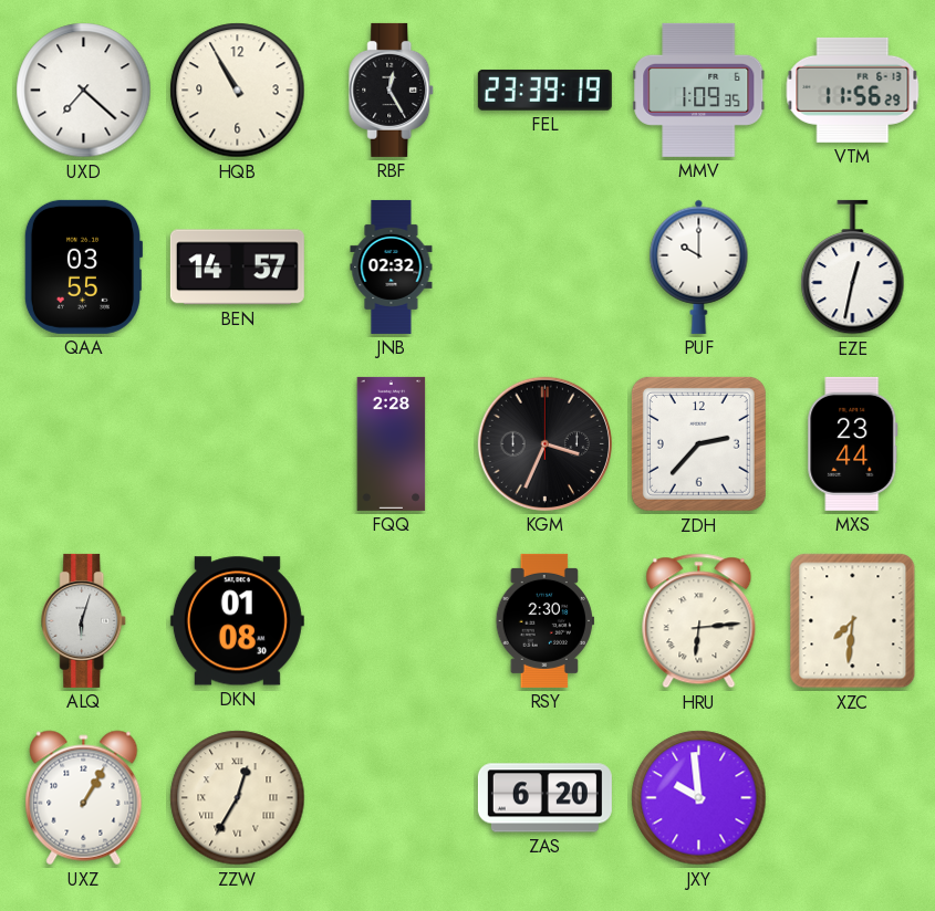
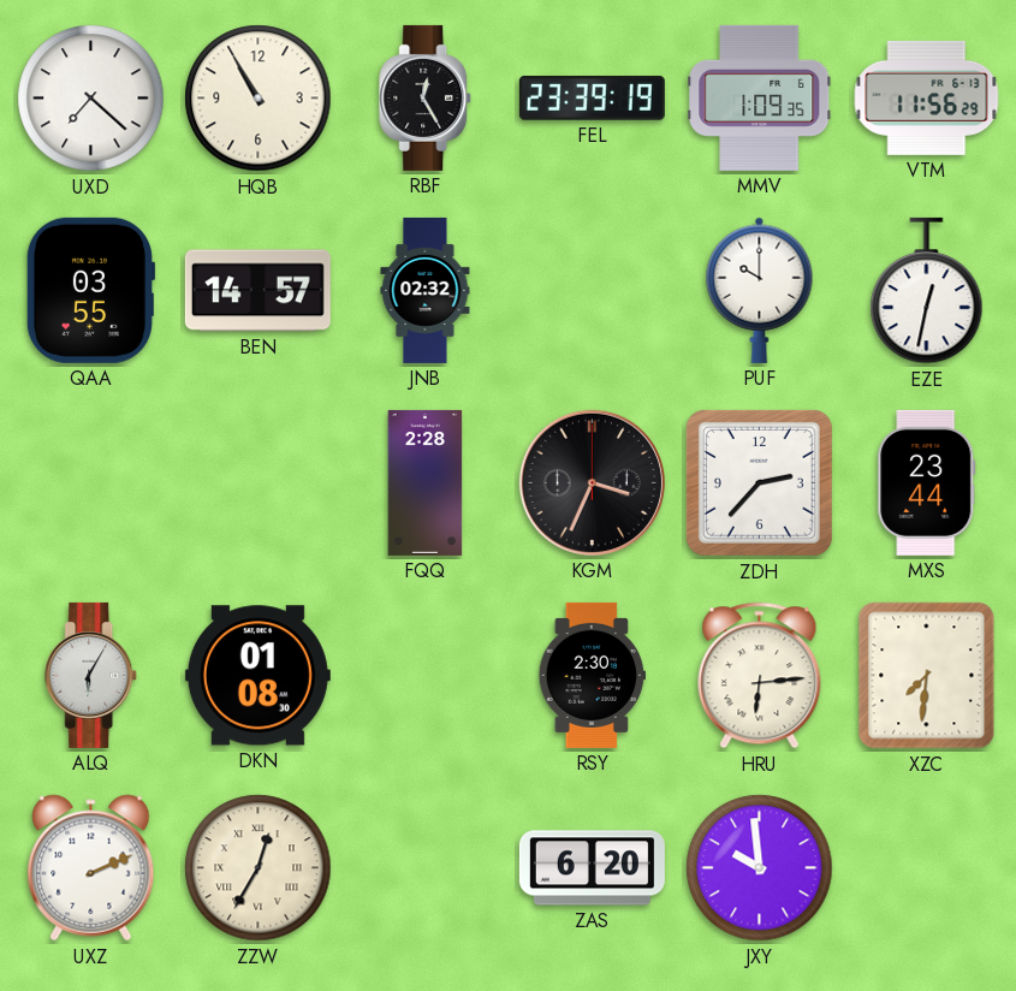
ALQ: 6:03 -> 6:05
UXZ: 1:05 -> 2:11
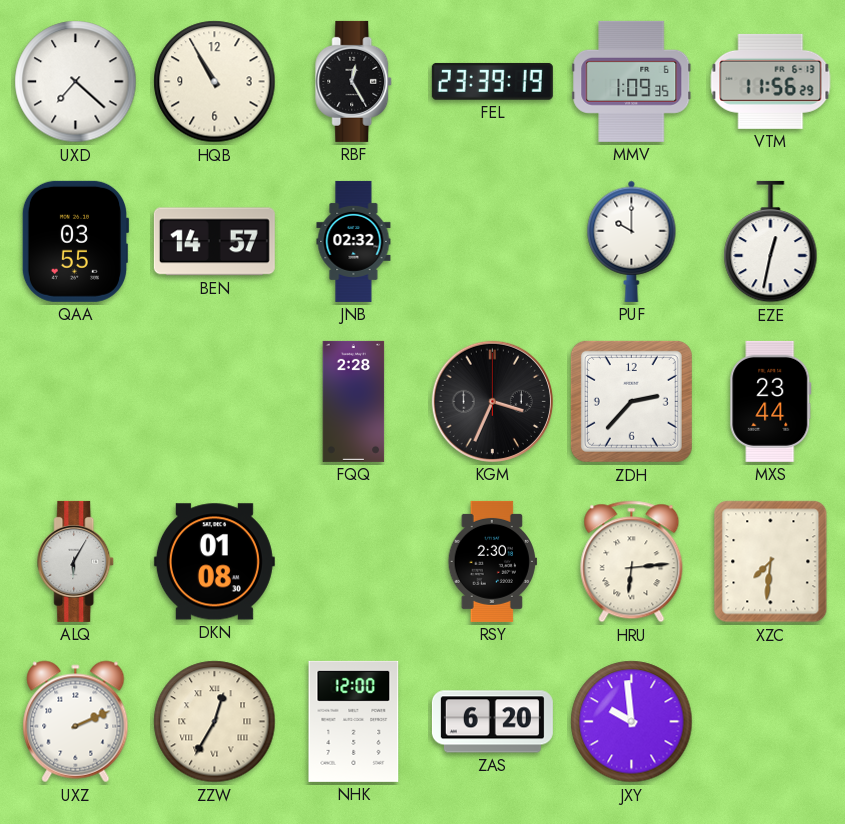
NHK: none -> 12:00
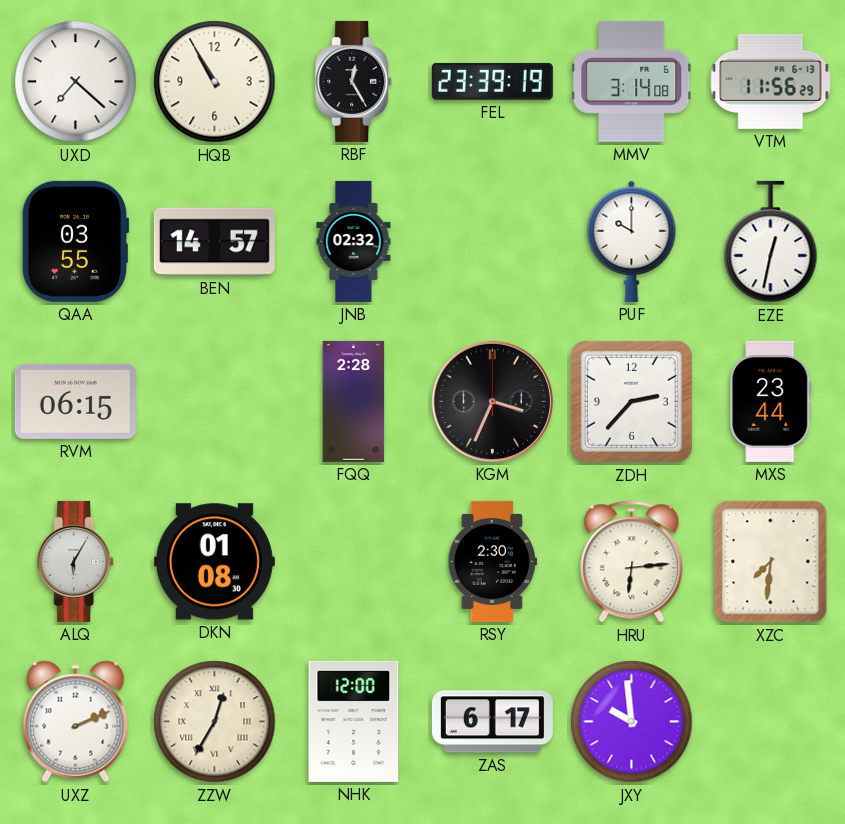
MMV: 1:09 -> 3:14
RVM: none -> 06:15
ZAS: 6:20 -> 6:17
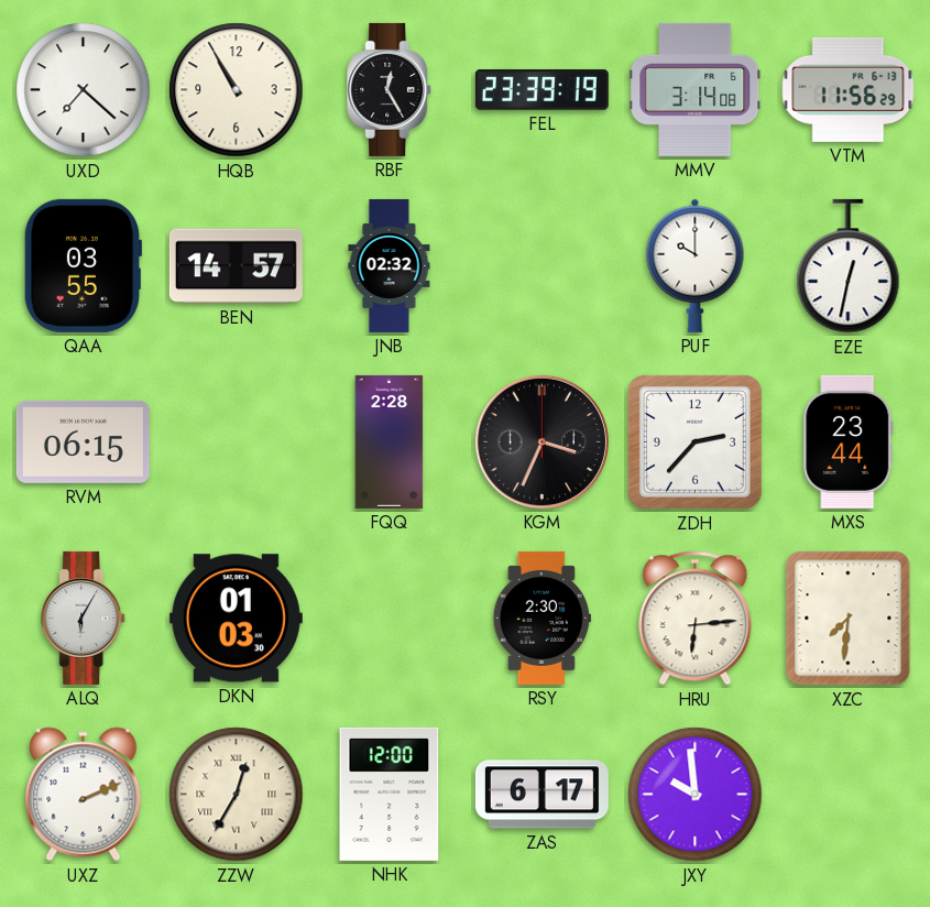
DKN: 01:08 -> 01:03
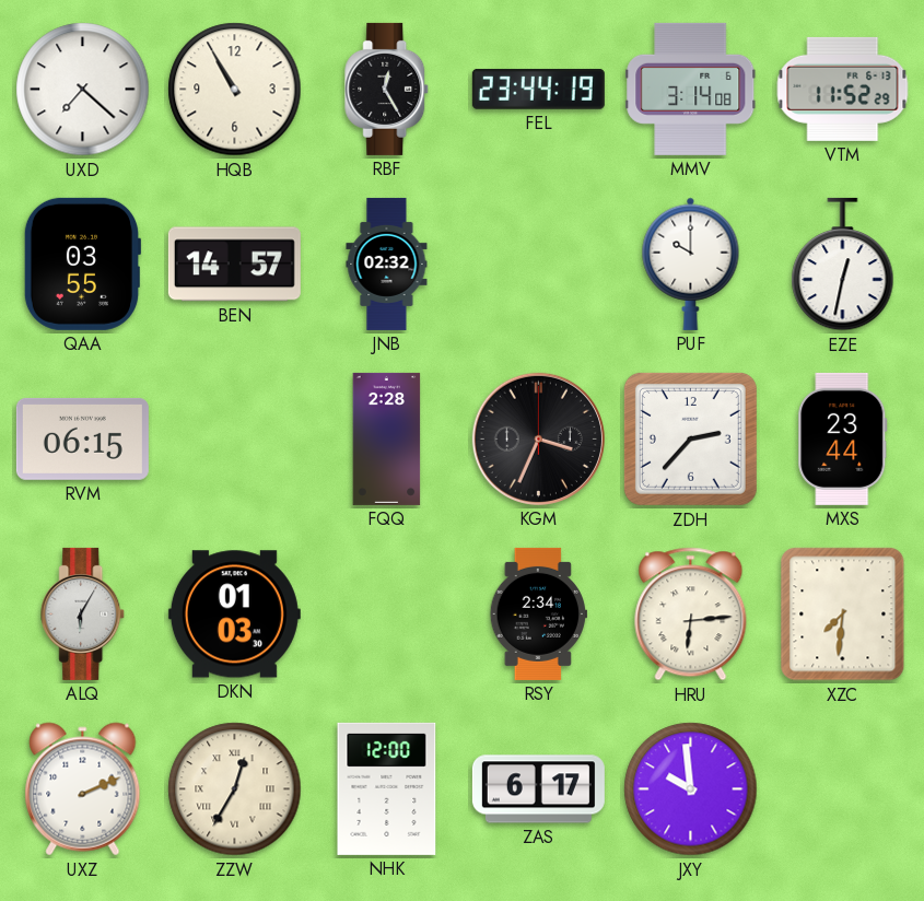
FEL: 23:39 -> 23:44
VTM: 11:56 -> 11:52
RSY: 2:30 -> 2:34
